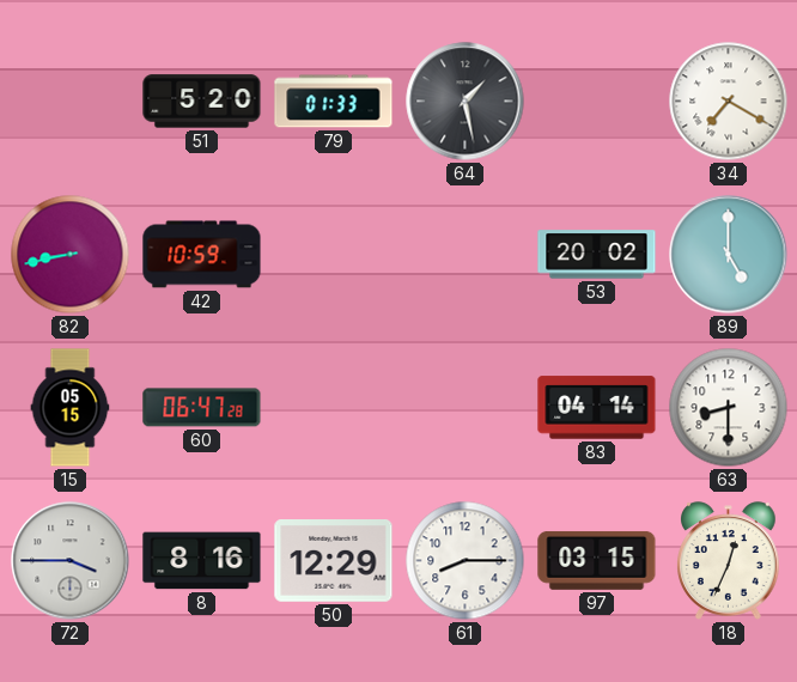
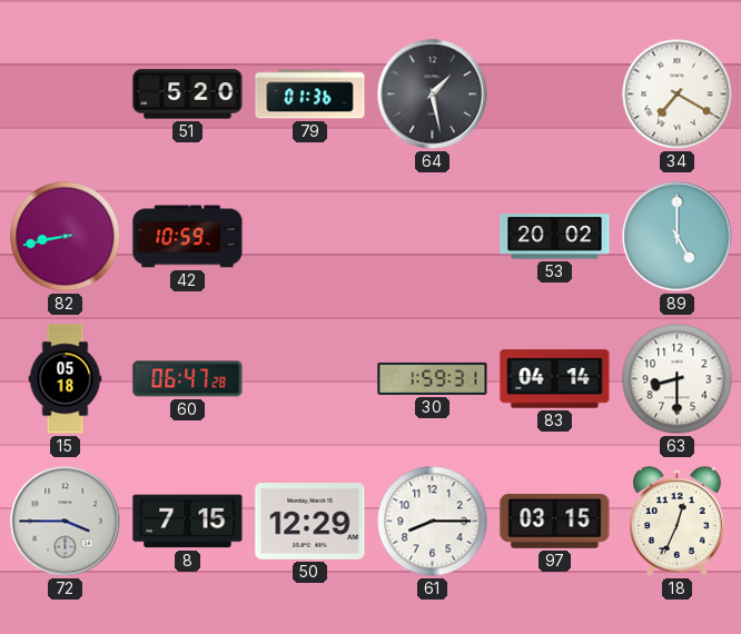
79: 01:33 -> 01:36
15: 05:15 -> 05:18
30: none -> 1:59
8: 8:16 -> 7:15
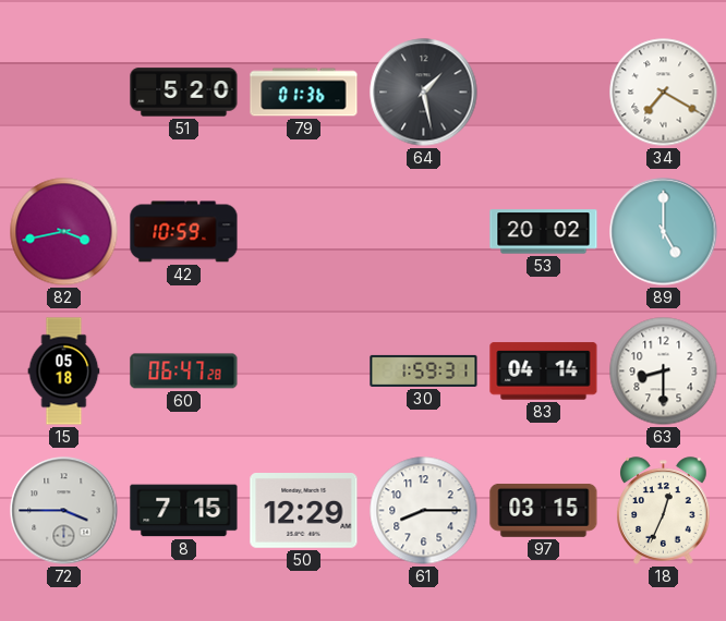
82: 8:43 -> 3:43
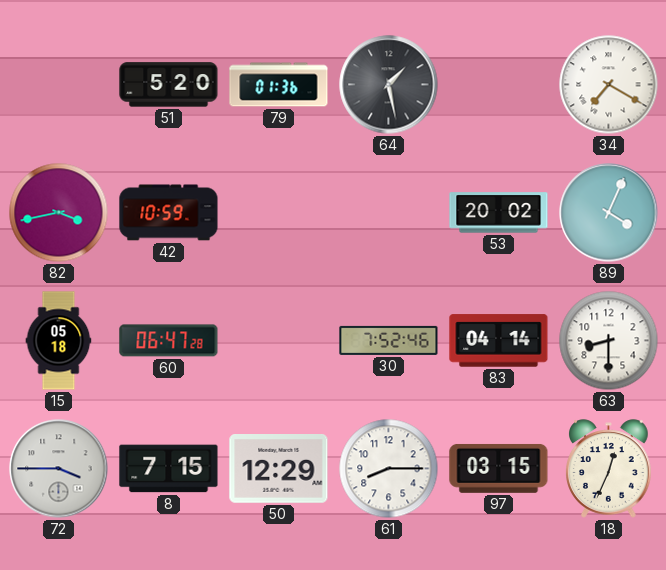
89: 5:00 -> 4:04
30: 1:59 -> 7:52
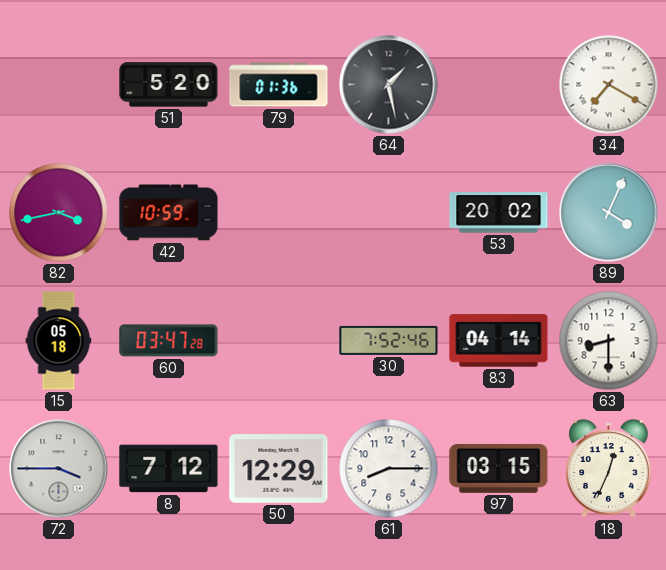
60: 06:47 -> 03:47
8: 7:15 -> 7:12
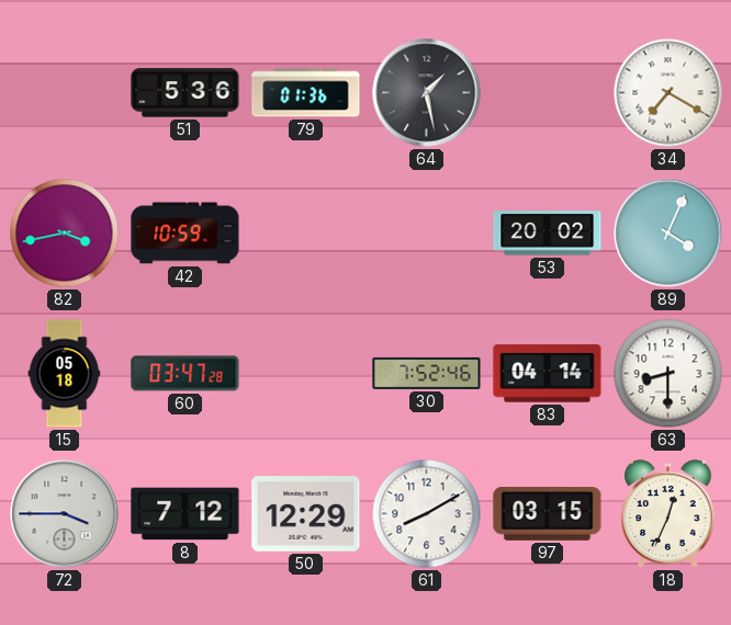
51: 5:20 -> 5:36
61: 8:15 -> 8:10
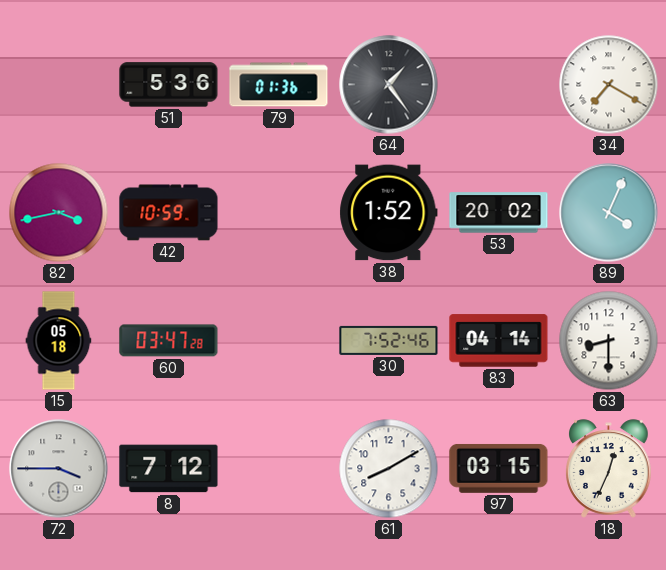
64: 1:28 -> 1:24
38: none -> 1:52
50: 12:29 -> none
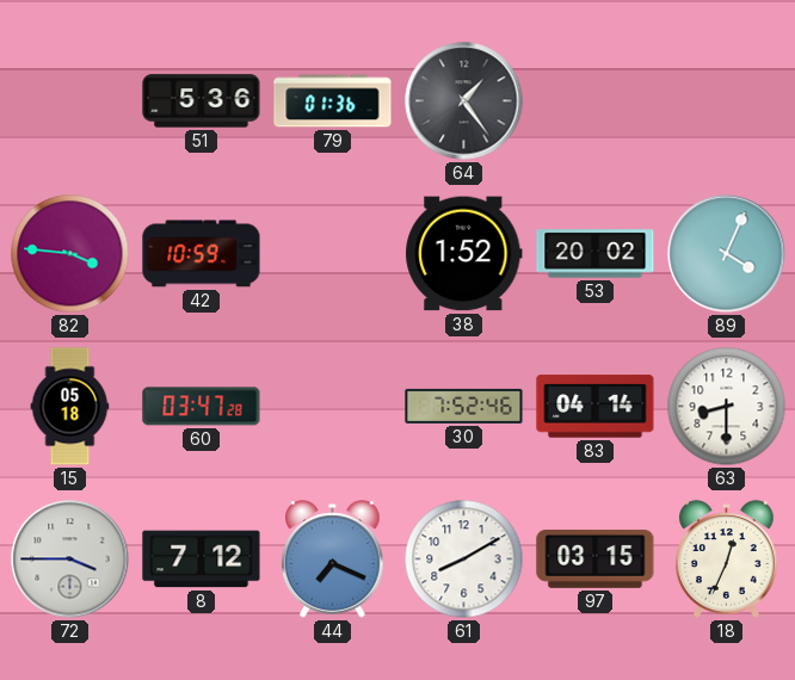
34: 7:20 -> none
82: 3:43 -> 3:46
44: none -> 7:19
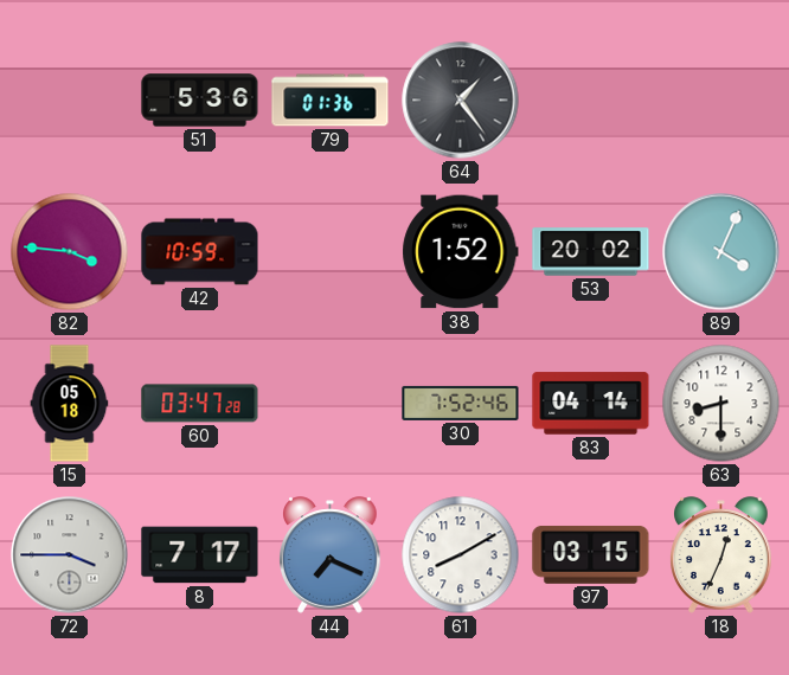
8: 7:12 -> 7:17
